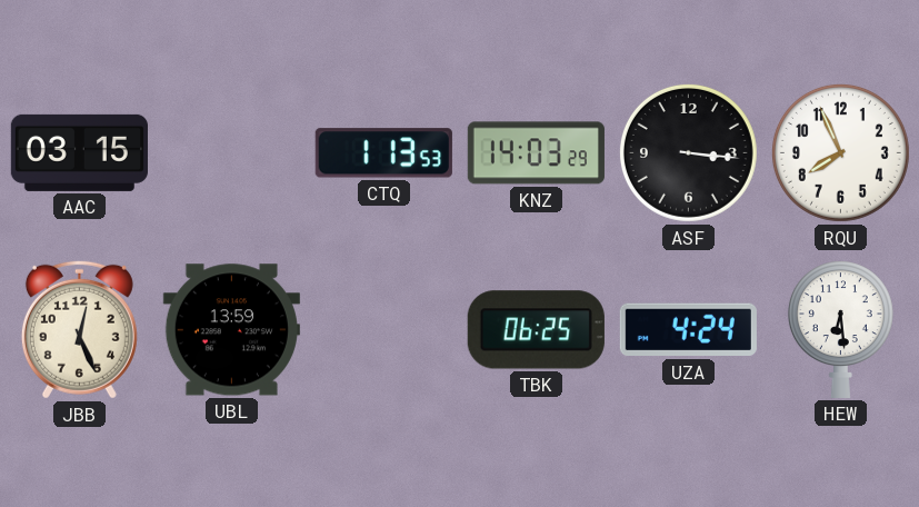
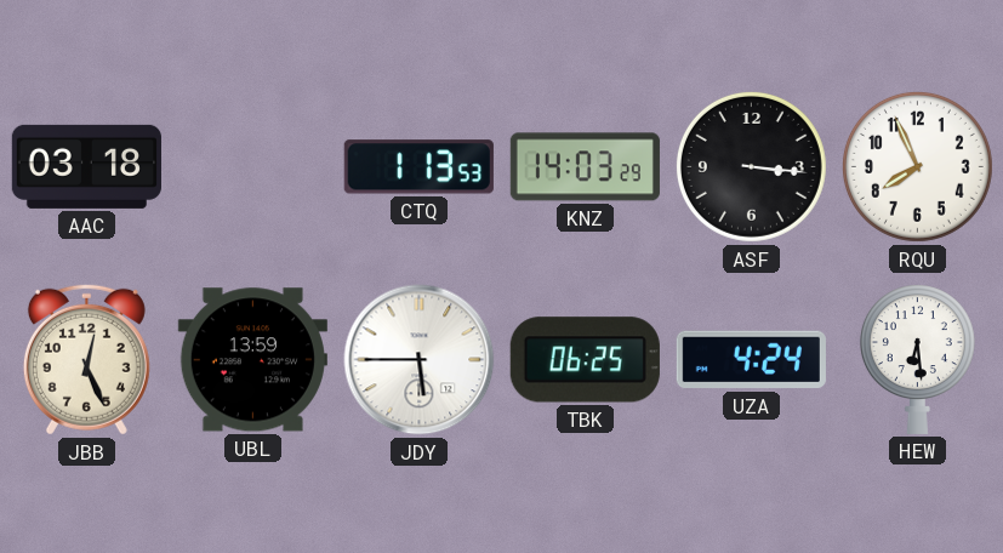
AAC: 03:15 -> 03:18
JDY: none -> 5:45
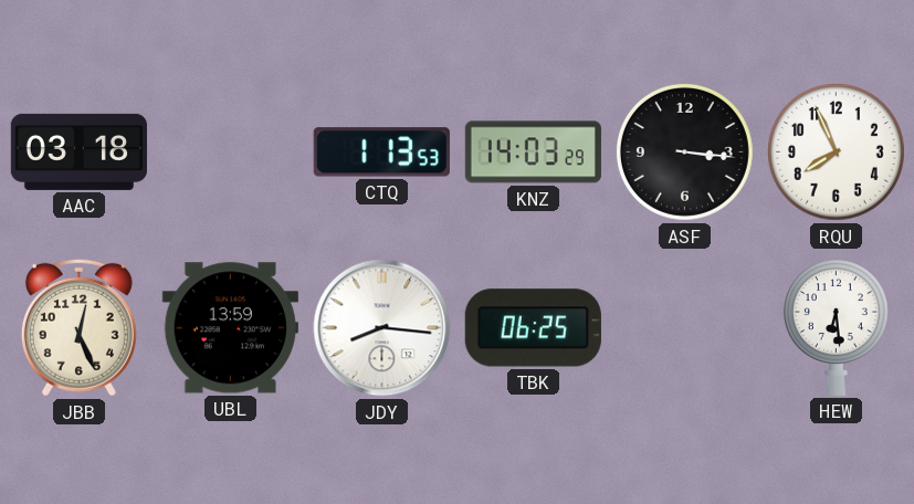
JDY: 5:45 -> 8:16
UZA: 4:24 -> none
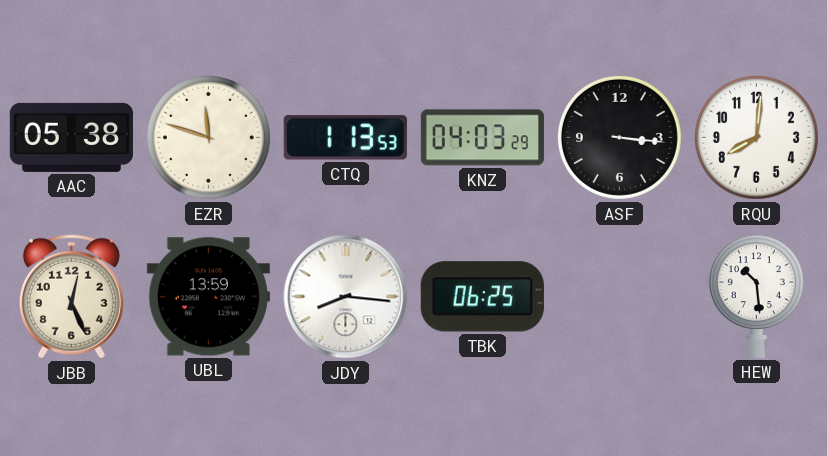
AAC: 03:18 -> 05:38
EZR: none -> 11:48
KNZ: 14:03 -> 04:03
RQU: 7:56 -> 8:01
HEW: 6:29 -> 10:29
